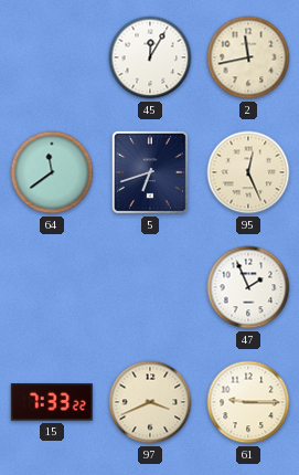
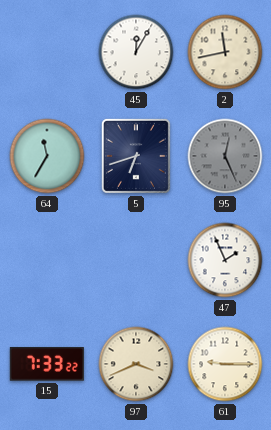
64: 11:39 -> 11:35
95 dial: cream -> grey
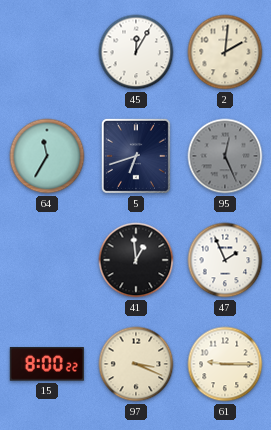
2: 11:43 -> 2:01
41: none -> 12:59
15: 7:33 -> 8:00
97: 3:41 -> 3:19
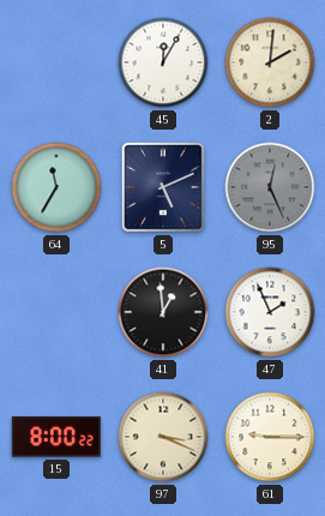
5: 6:42 -> 5:11
